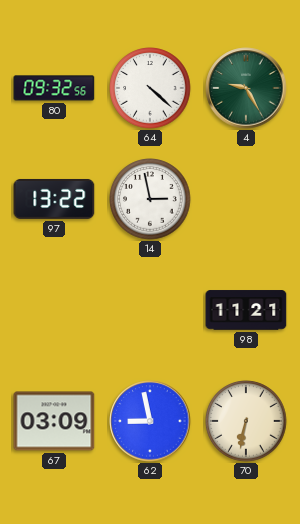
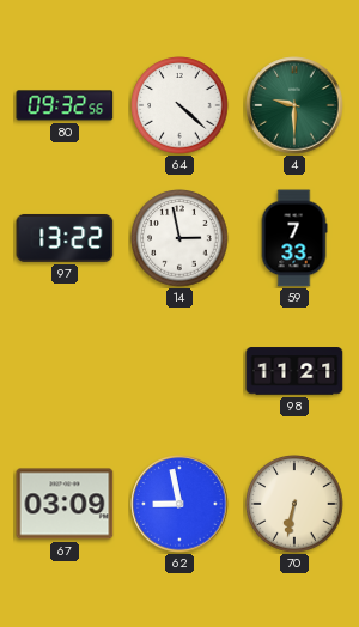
4: 9:25 -> 9:30
59: none -> 7:33
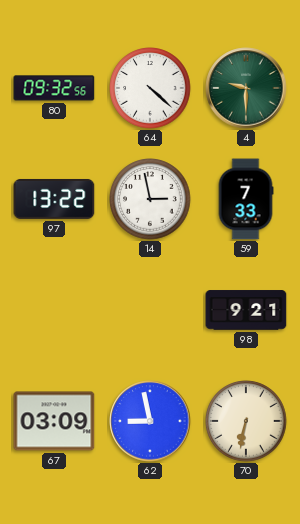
98: 11:21 -> 9:21
